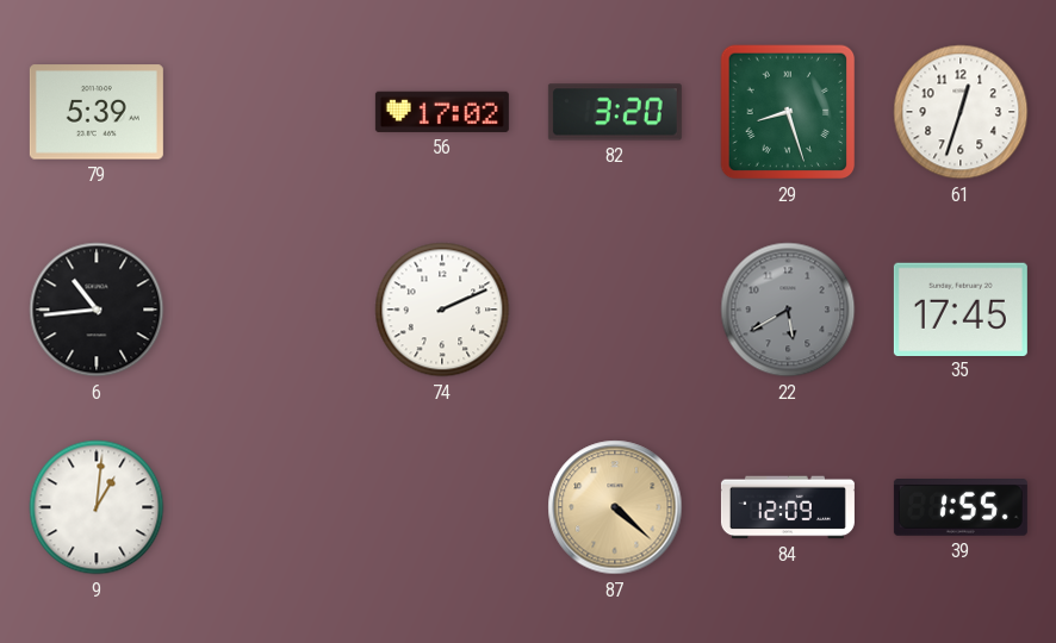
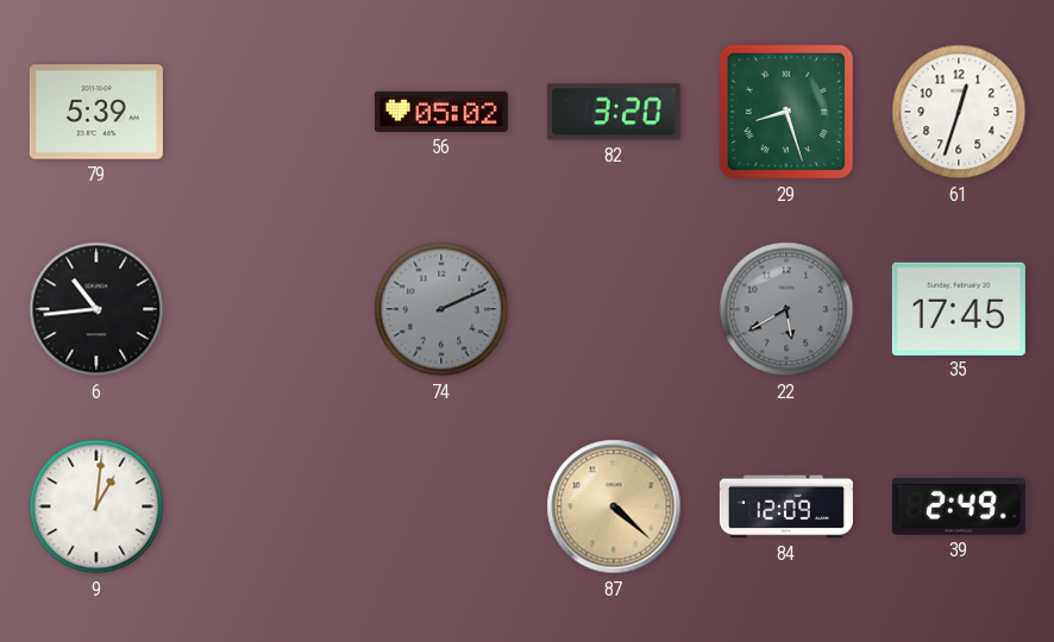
56: 17:02 -> 05:02
74 dial: white -> grey
39: 1:55 -> 2:49
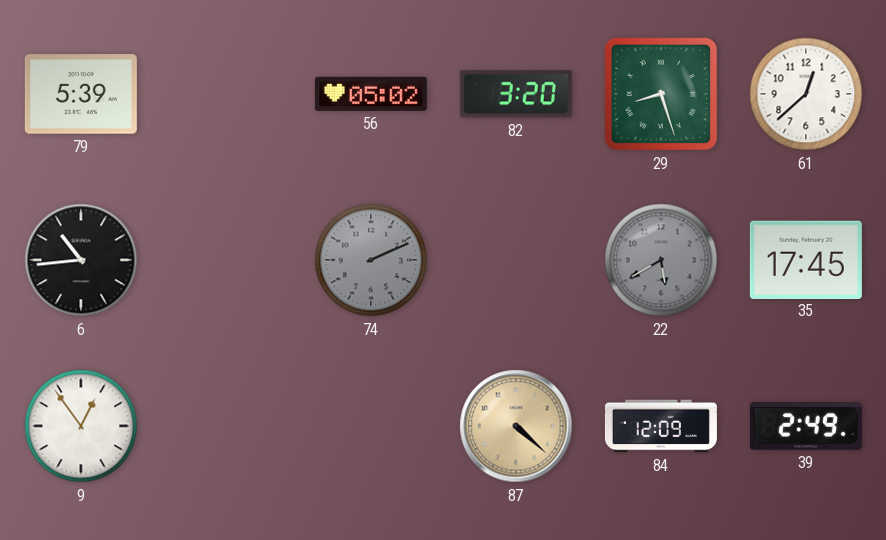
61: 12:33 -> 12:38
9: 1:01 -> 12:54
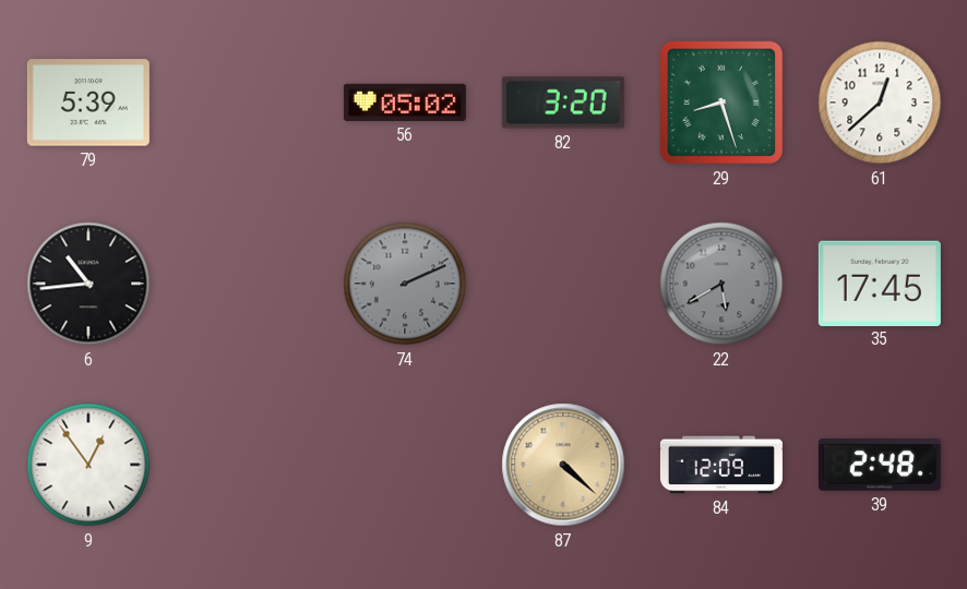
39: 2:49 -> 2:48
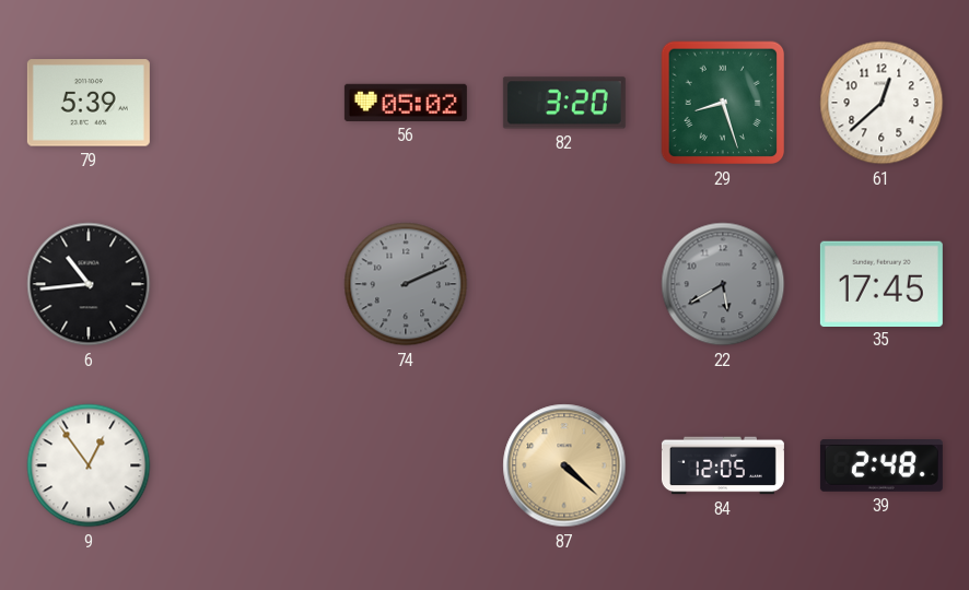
84: 12:09 -> 12:05
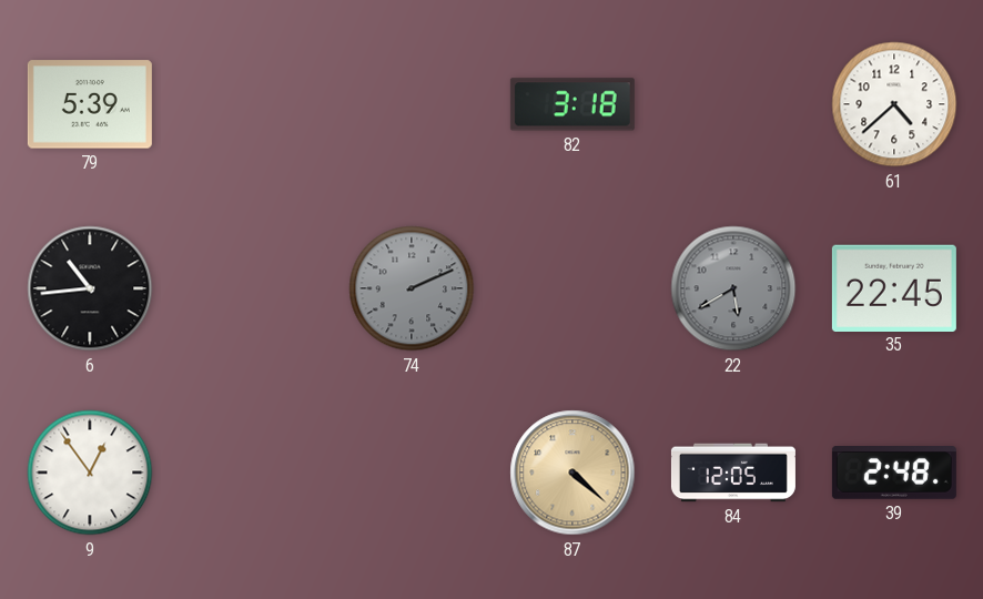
56: 05:02 -> none
82: 3:20 -> 3:18
29: 8:27 -> none
61: 12:38 -> 4:38
35: 17:45 -> 22:45
